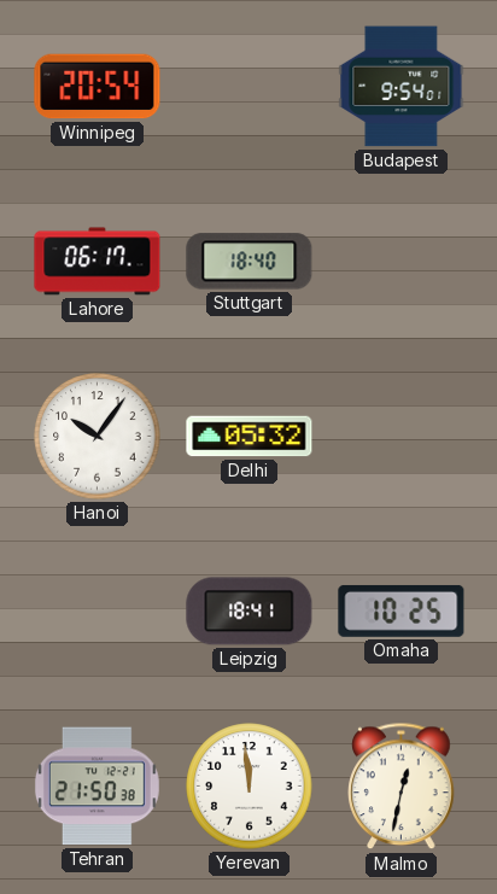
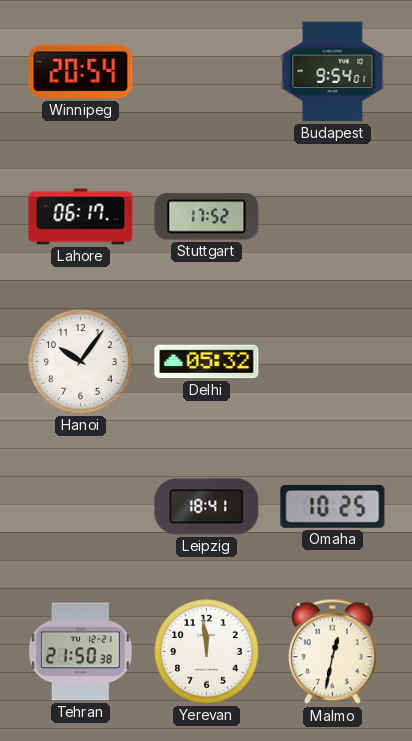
Stuttgart: 18:40 -> 17:52
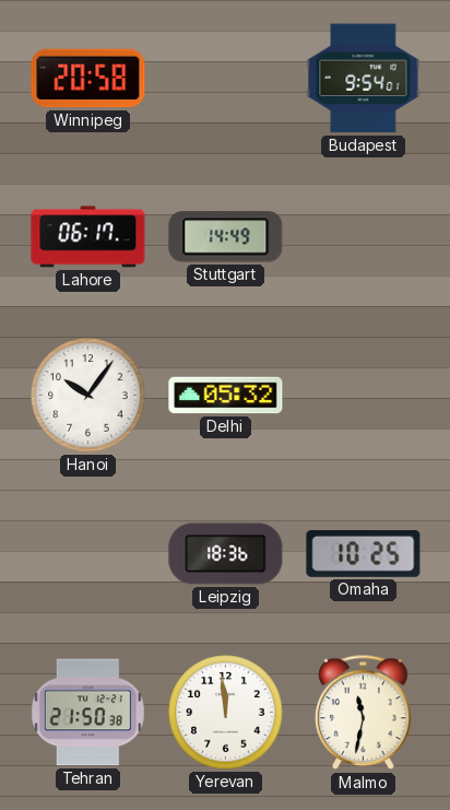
Winnipeg: 20:54 -> 20:58
Stuttgart: 17:52 -> 14:49
Leipzig: 18:41 -> 18:36
Malmo: 12:32 -> 11:32
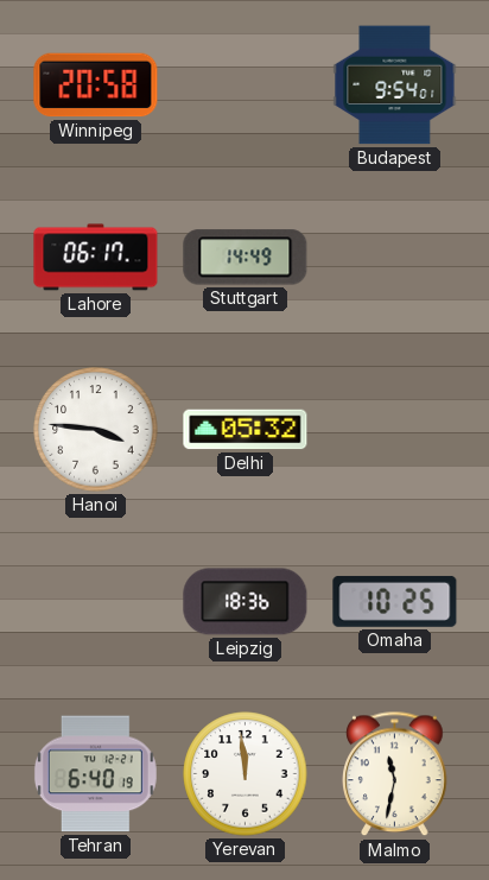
Hanoi: 10:06 -> 3:46
Tehran: 21:50 -> 6:40
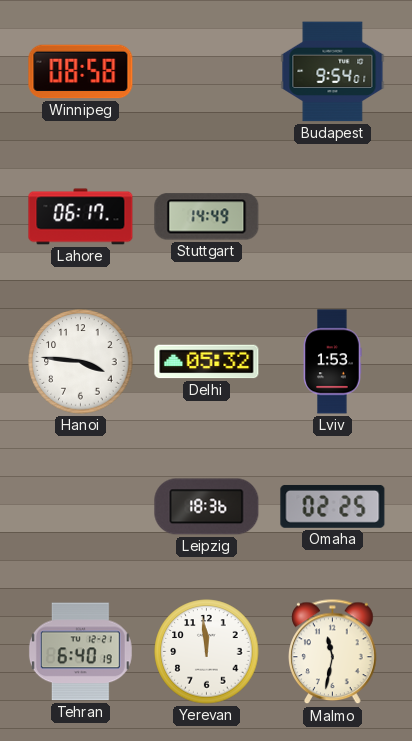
Winnipeg: 20:58 -> 08:58
Lviv: none -> 1:53
Omaha: 10:25 -> 02:25
